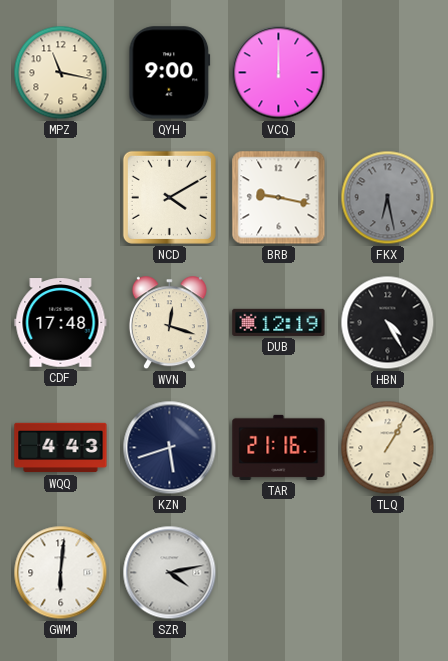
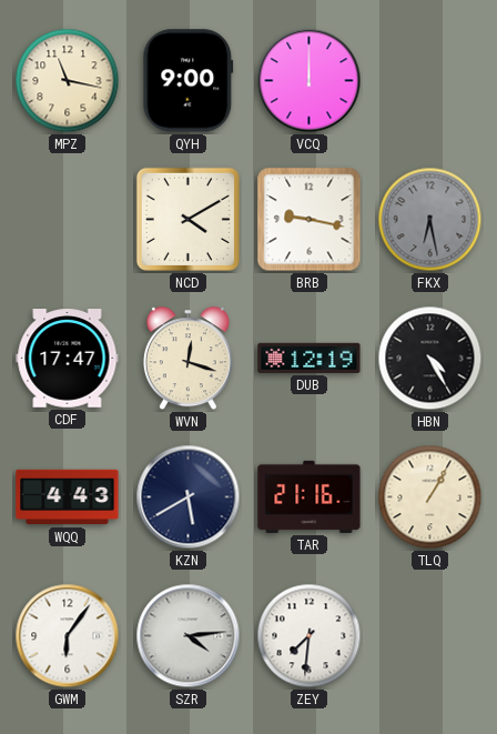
CDF: 17:48 -> 17:47
KZN: 5:42 -> 5:40
GWM: 6:01 -> 6:06
SZR: 4:13 -> 4:14
ZEY: none -> 7:31
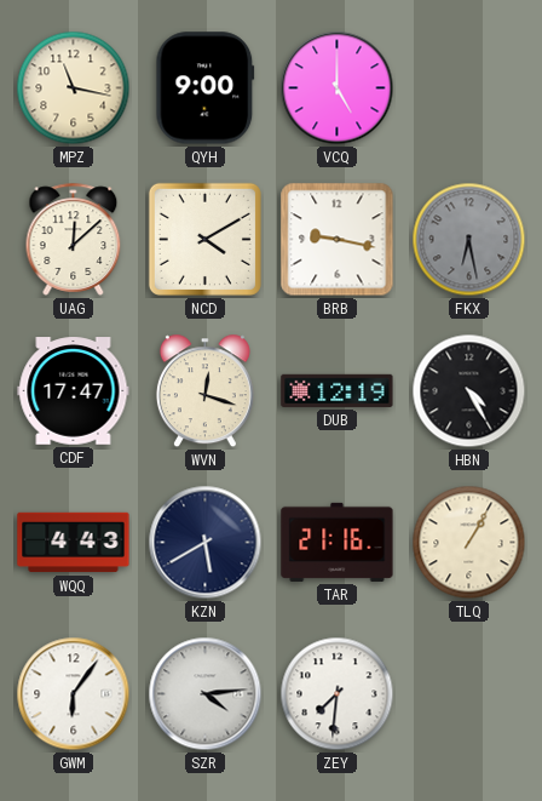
VCQ: 12:00 -> 5:00
UAG: none -> 12:08
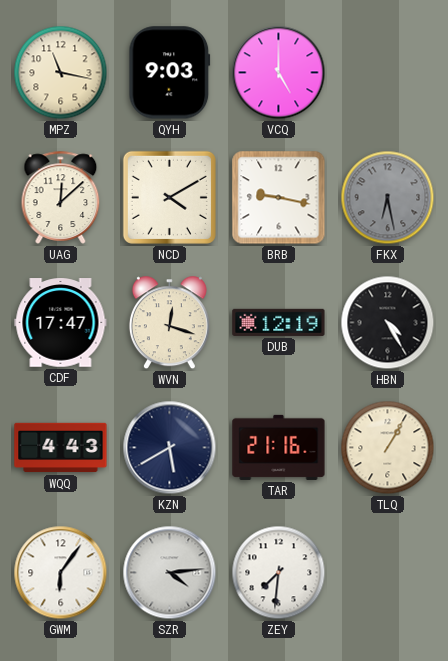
QYH: 9:00 -> 9:03
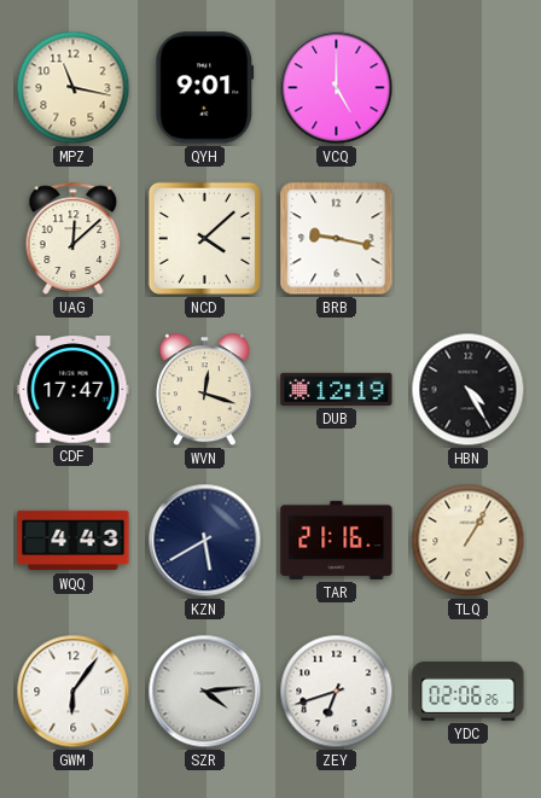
QYH: 9:03 -> 9:01
NCD: 4:10 -> 4:08
FKX: 6:28 -> none
ZEY: 7:31 -> 6:42
YDC: none -> 02:06
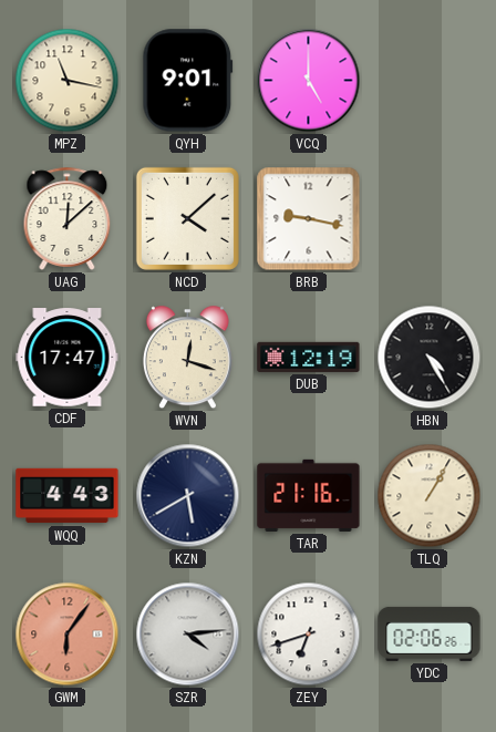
GWM dial: white -> salmon
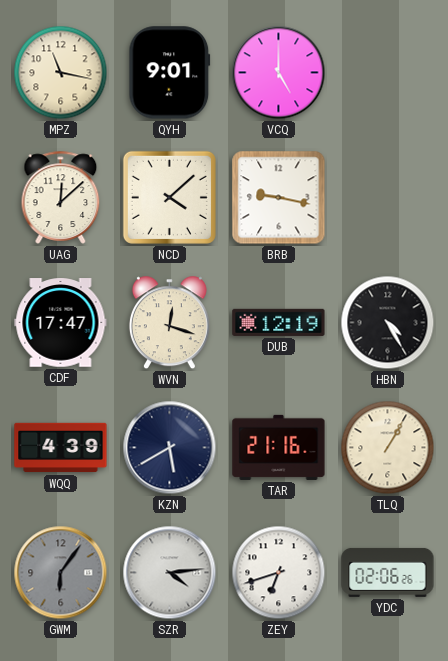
WQQ: 4:43 -> 4:39
GWM dial: salmon -> grey
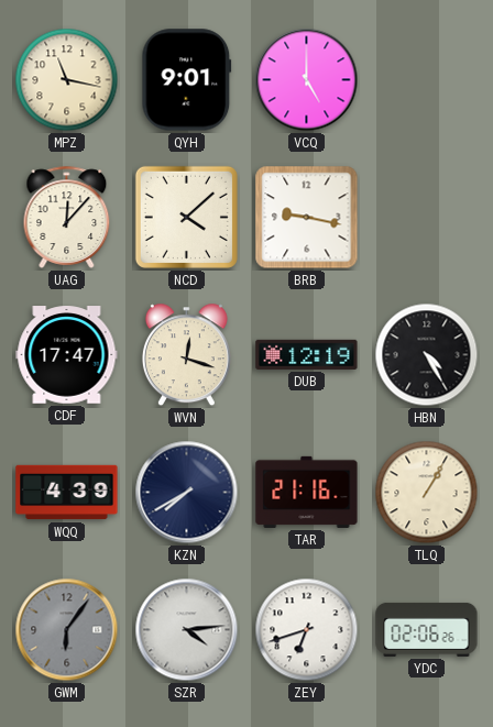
UAG: 12:08 -> 12:07
KZN: 5:40 -> 7:40
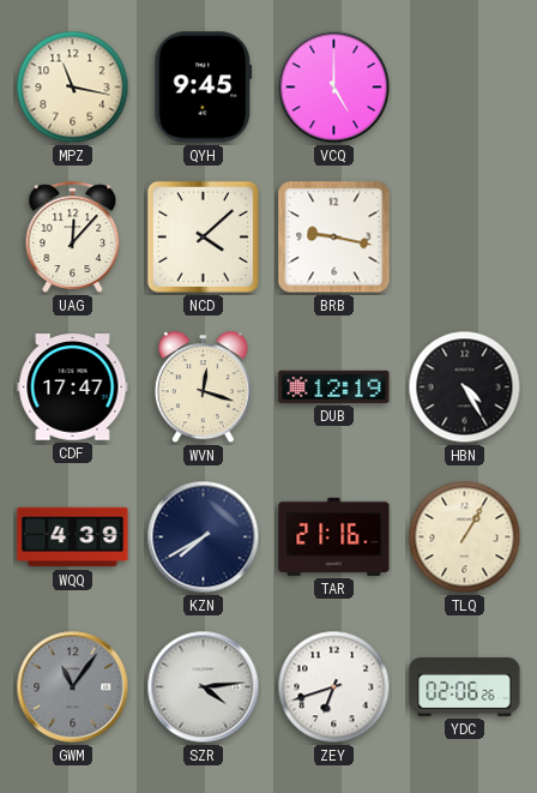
QYH: 9:01 -> 9:45
GWM: 6:06 -> 11:06
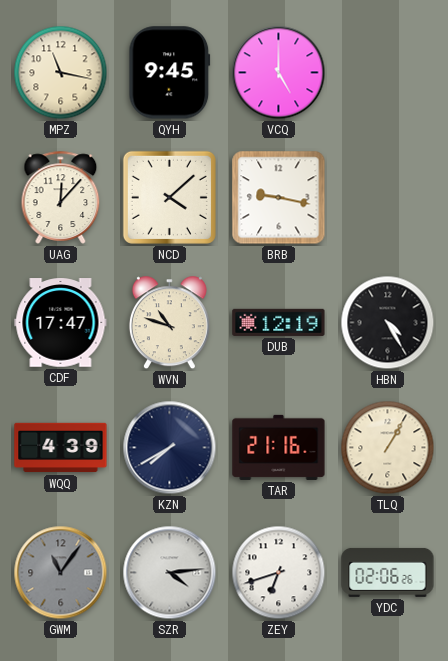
WVN: 12:18 -> 10:48
